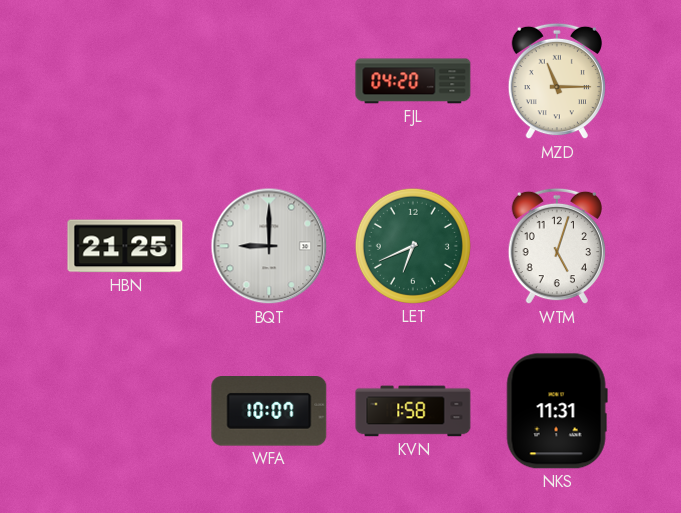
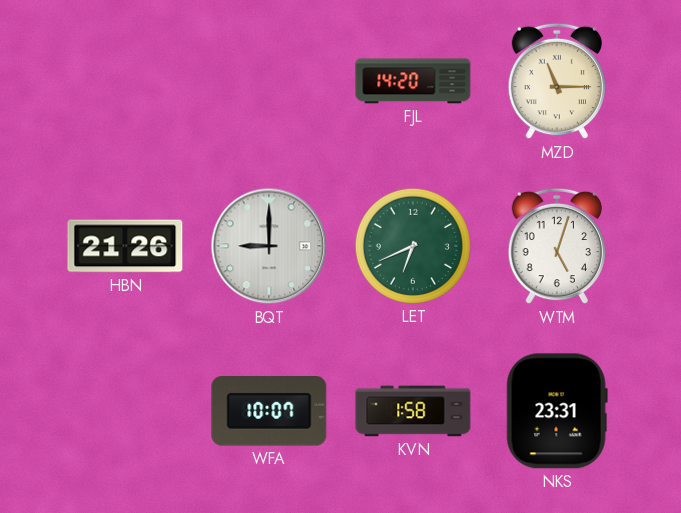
FJL: 04:20 -> 14:20
HBN: 21:25 -> 21:26
NKS: 11:31 -> 23:31
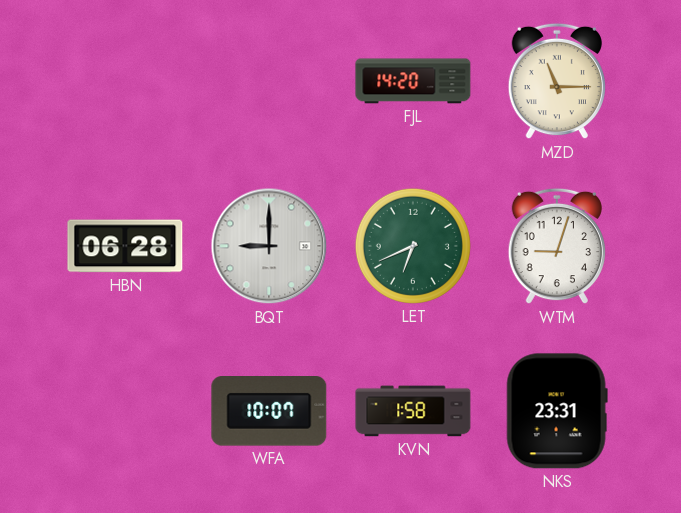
HBN: 21:26 -> 06:28
WTM: 5:03 -> 9:03
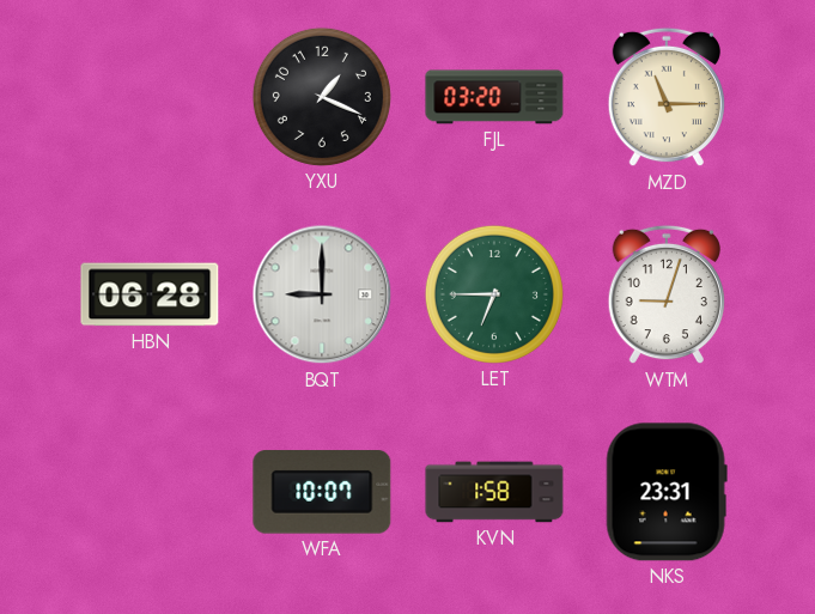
YXU: none -> 1:19
FJL: 14:20 -> 03:20
LET: 6:41 -> 6:45
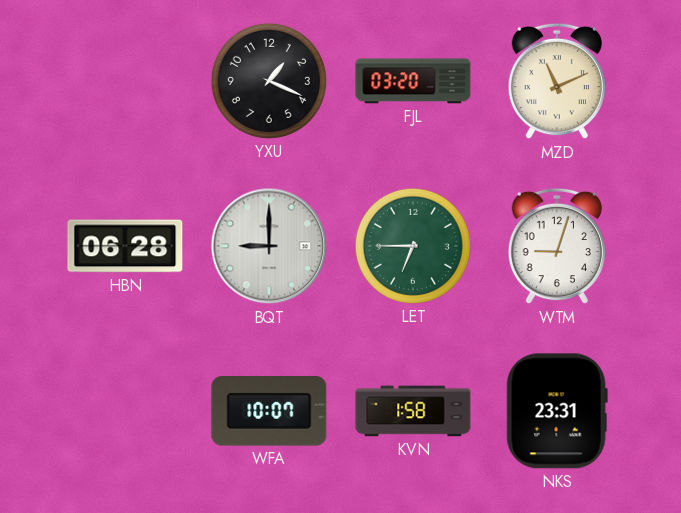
MZD: 11:15 -> 11:11
